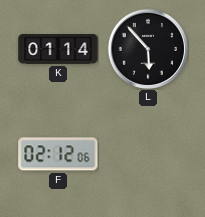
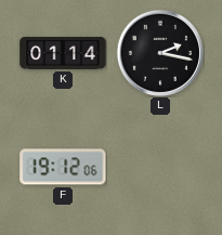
L: 5:53 -> 2:17
F: 02:12 -> 19:12
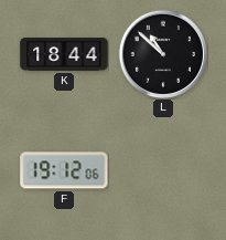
K: 01:14 -> 18:44
L: 2:17 -> 10:52
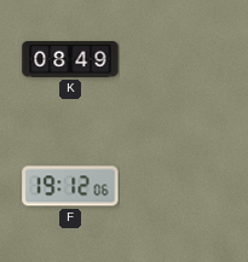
K: 18:44 -> 08:49
L: 10:52 -> none
